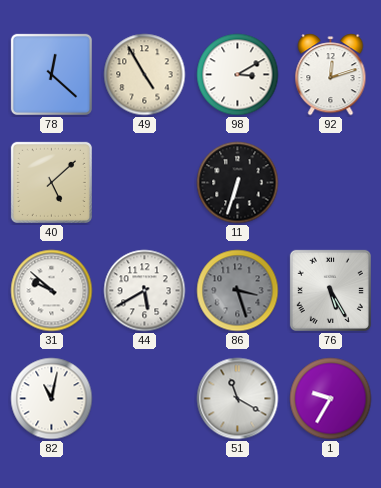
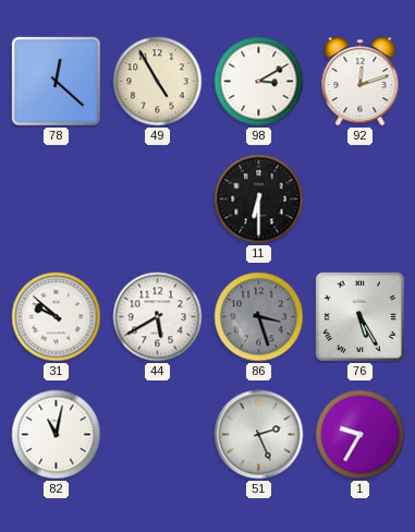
40: 5:08 -> none
11: 6:33 -> 6:30
51: 11:20 -> 2:26
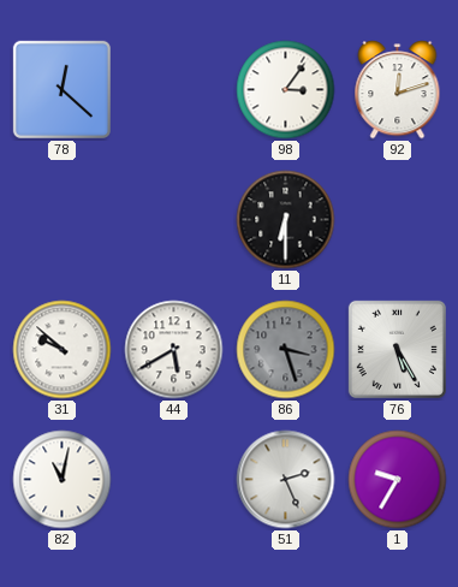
49: 4:55 -> none
98: 3:10 -> 3:06
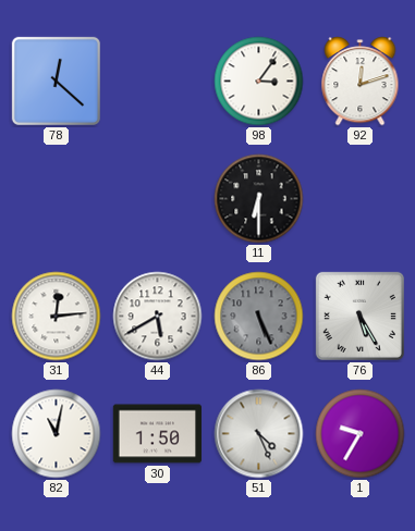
31: 9:52 -> 12:14
86: 3:27 -> 5:26
30: none -> 1:50
51: 2:26 -> 4:26
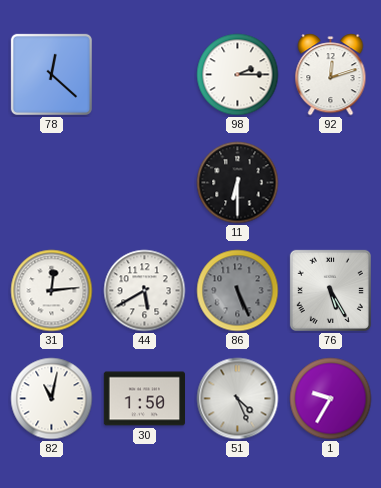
98: 3:06 -> 2:15
